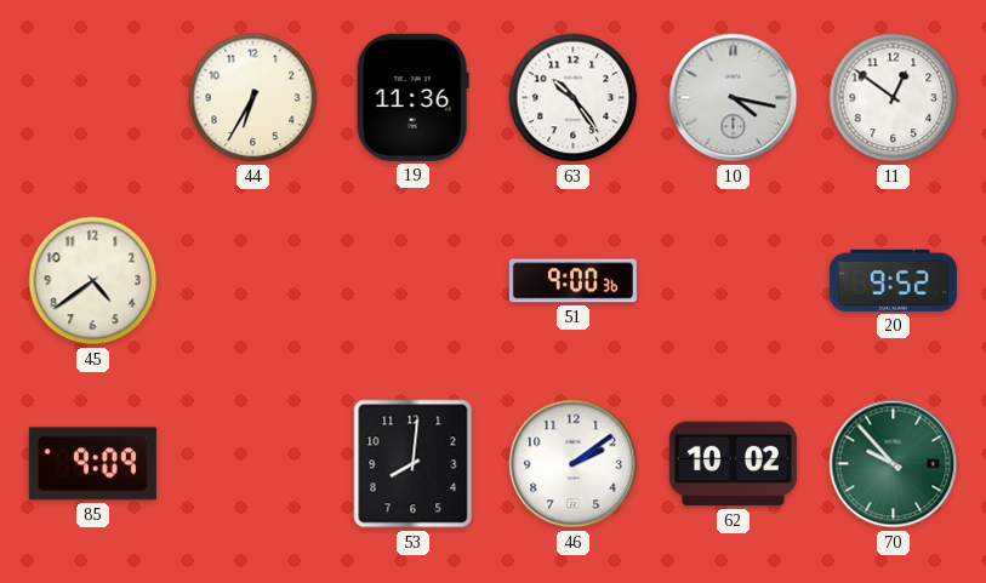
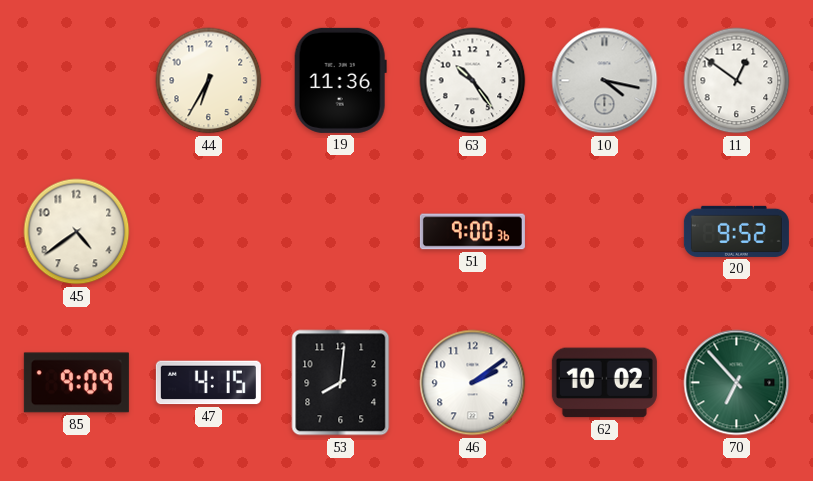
47: none -> 4:15
70: 9:53 -> 6:53
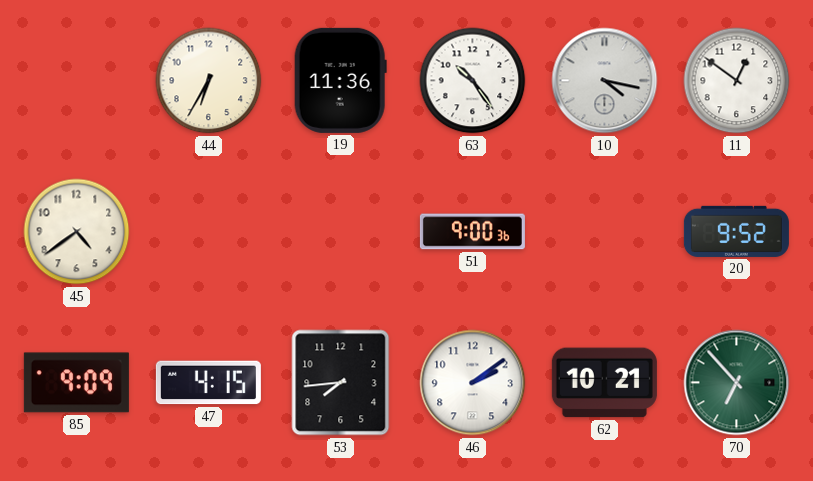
53: 8:01 -> 7:44
62: 10:02 -> 10:21
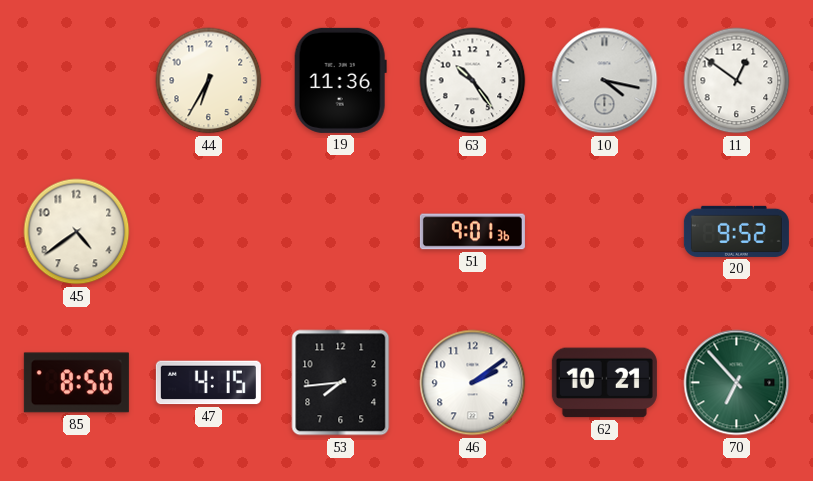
51: 9:00 -> 9:01
85: 9:09 -> 8:50
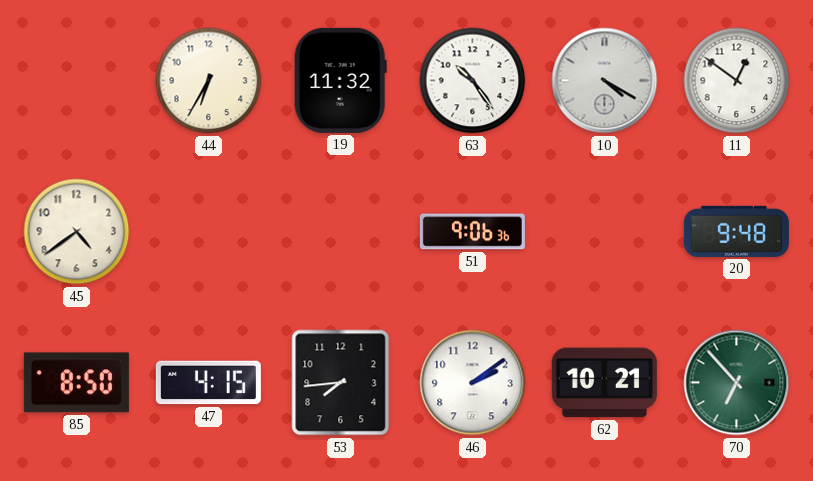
19: 11:36 -> 11:32
10: 4:17 -> 4:20
51: 9:01 -> 9:06
20: 9:52 -> 9:48
